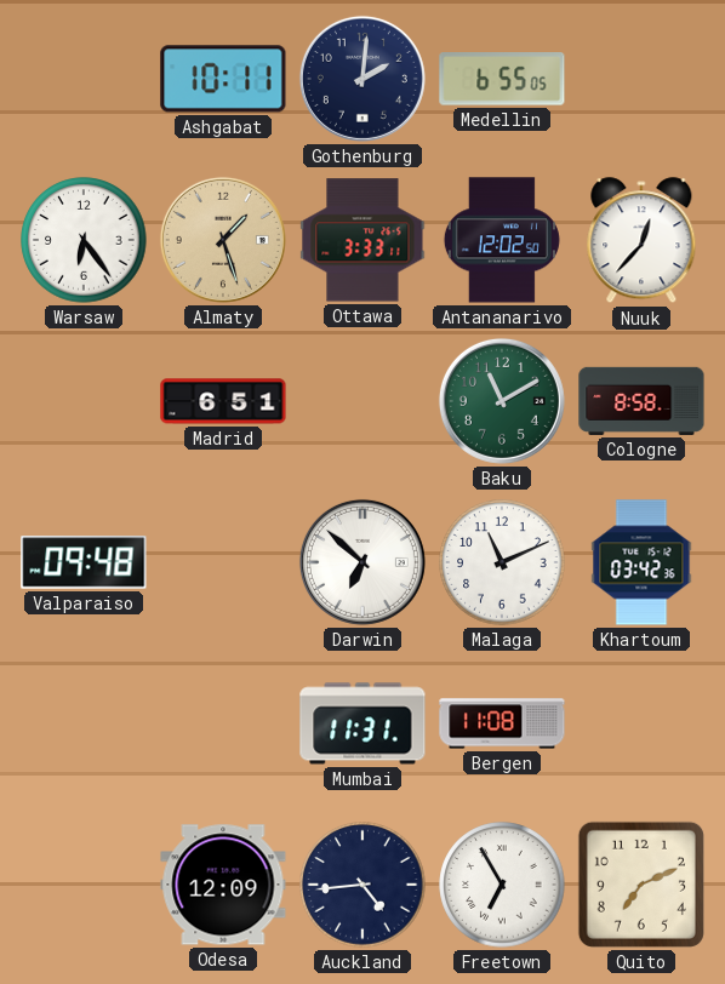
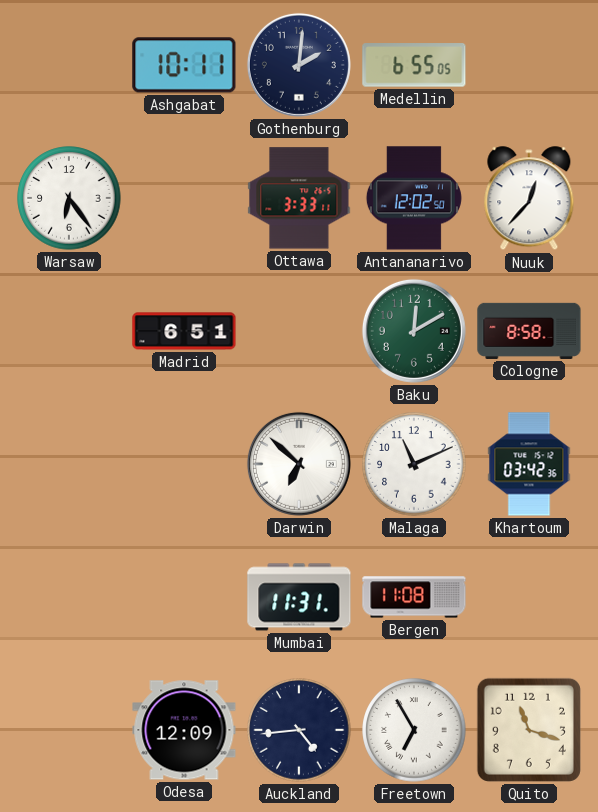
Almaty: 1:27 -> none
Baku: 11:10 -> 12:10
Valparaiso: 09:48 -> none
Quito: 7:11 -> 11:18
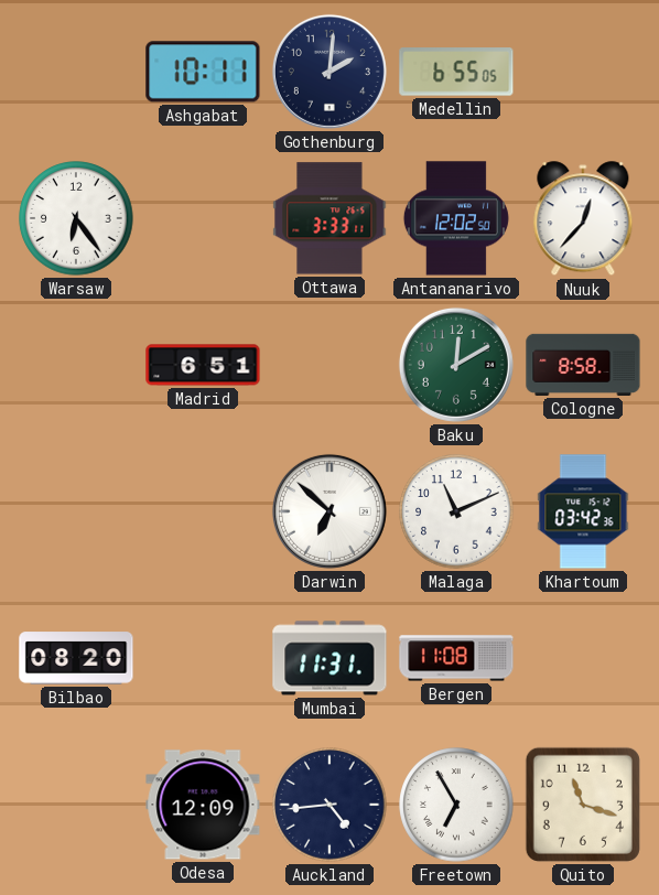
Bilbao: none -> 08:20
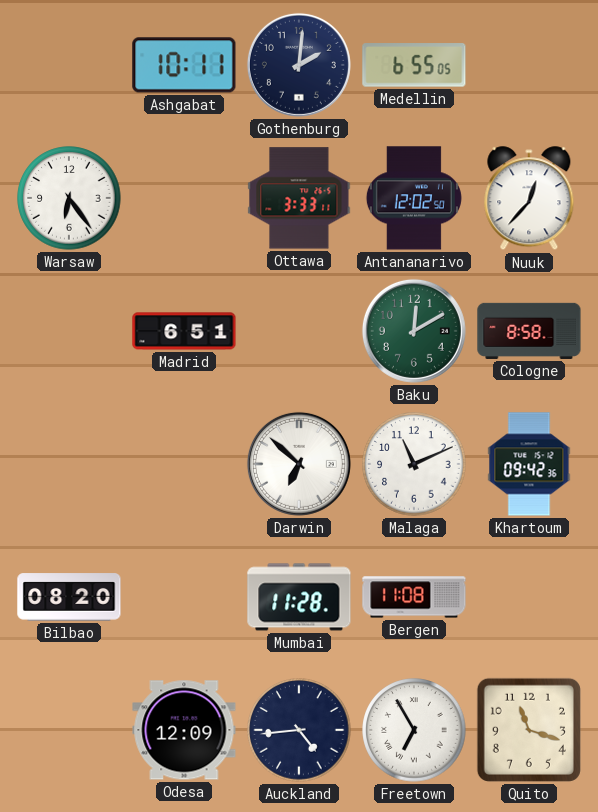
Khartoum: 03:42 -> 09:42
Mumbai: 11:31 -> 11:28
